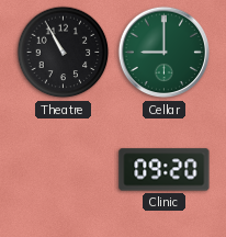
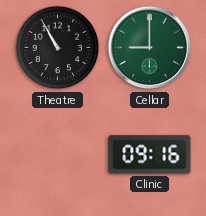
Clinic: 09:20 -> 09:16
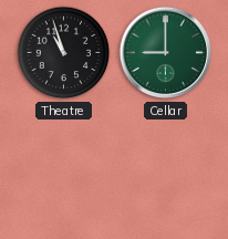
Theatre: 10:55 -> 10:57
Clinic: 09:16 -> none
